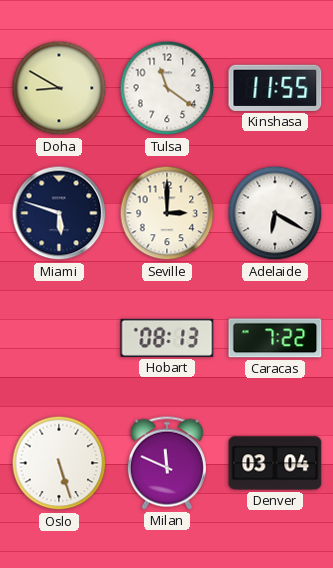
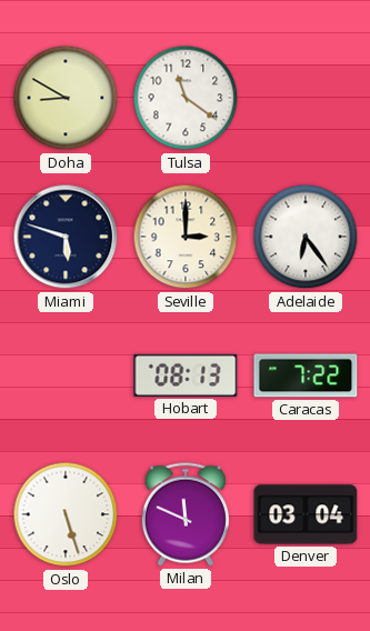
Kinshasa: 11:55 -> none
Adelaide: 6:20 -> 6:24
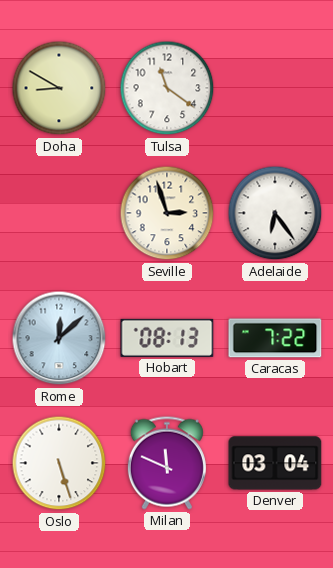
Miami: 5:48 -> none
Seville: 3:00 -> 2:57
Rome: none -> 12:08
